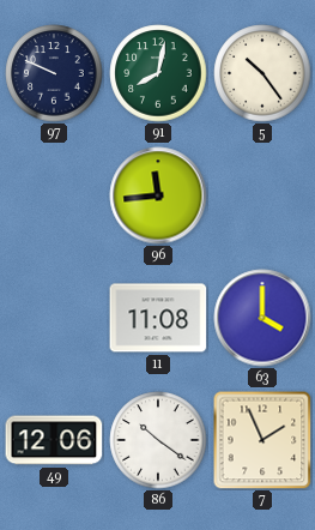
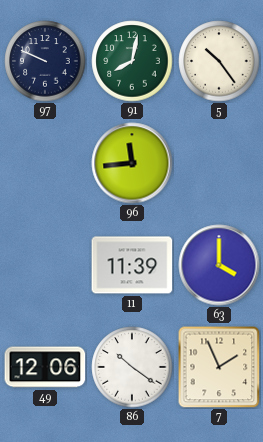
11: 11:08 -> 11:39
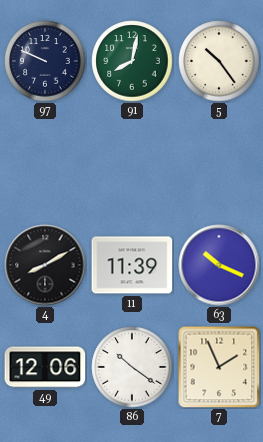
96: 11:44 -> none
4: none -> 8:10
63: 4:00 -> 10:19
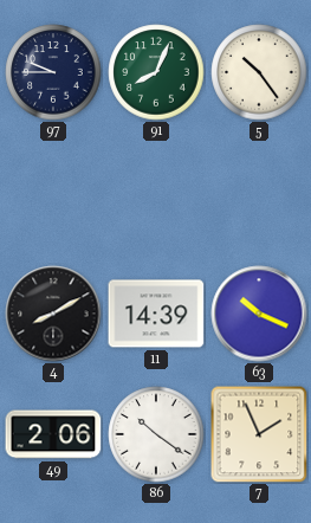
97: 9:49 -> 9:45
91: 8:02 -> 8:04
11: 11:39 -> 14:39
49: 12:06 -> 2:06
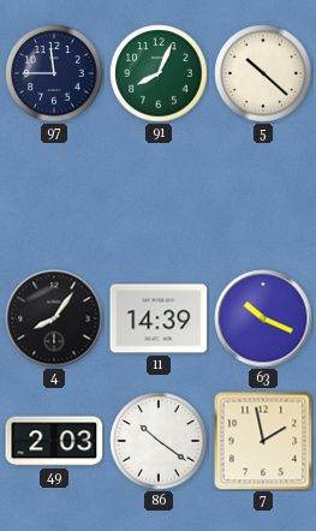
97: 9:45 -> 11:45
5: 10:24 -> 10:22
4: 8:10 -> 8:06
49: 2:06 -> 2:03
7: 1:56 -> 1:58
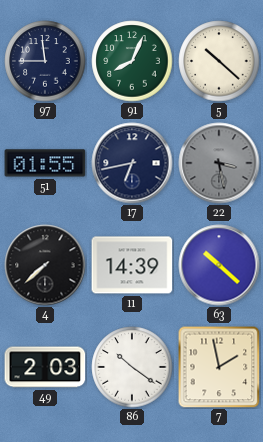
51: none -> 01:55
17: none -> 6:43
22: none -> 3:28
4: 8:06 -> 7:38
63: 10:19 -> 10:22
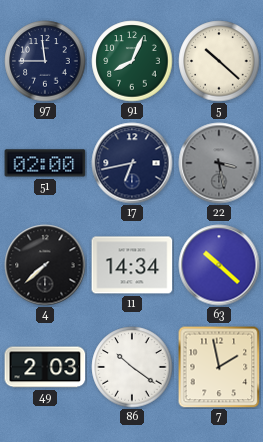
51: 01:55 -> 02:00
11: 14:39 -> 14:34
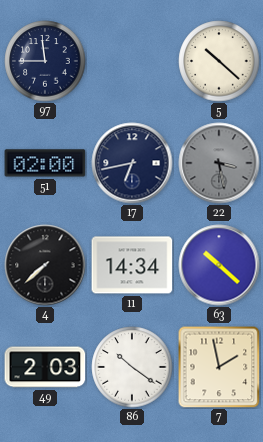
91: 8:04 -> none
